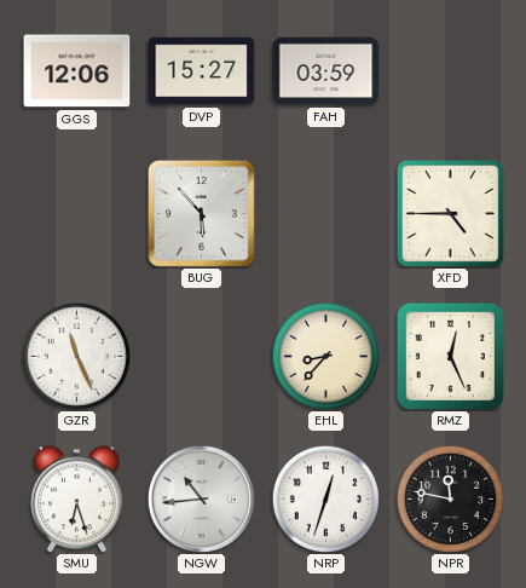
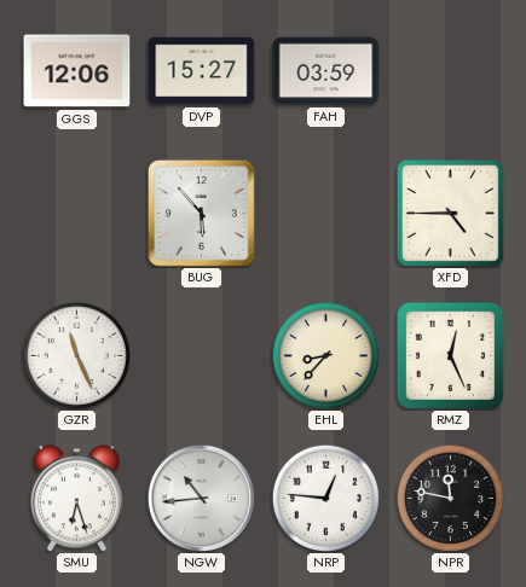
NRP: 12:33 -> 12:46
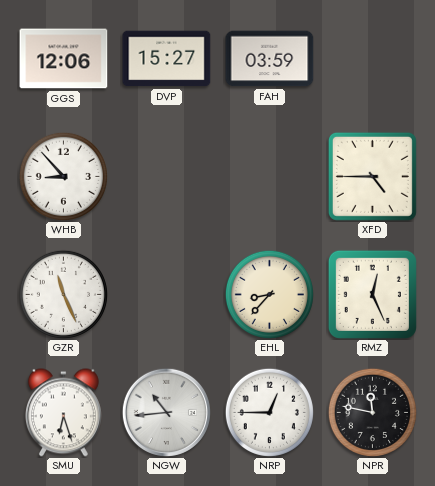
WHB: none -> 8:53
BUG: 5:53 -> none
NRP: 12:46 -> 12:45
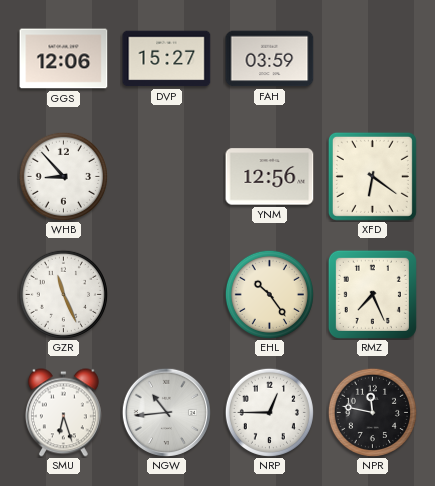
YNM: none -> 12:56
XFD: 4:45 -> 6:21
EHL: 8:37 -> 10:24
RMZ: 12:26 -> 7:26
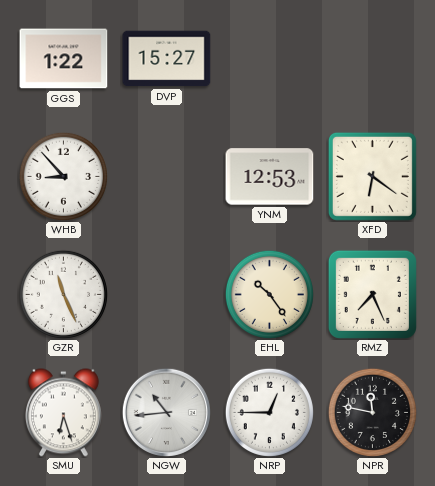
GGS: 12:06 -> 1:22
FAH: 03:59 -> none
YNM: 12:56 -> 12:53
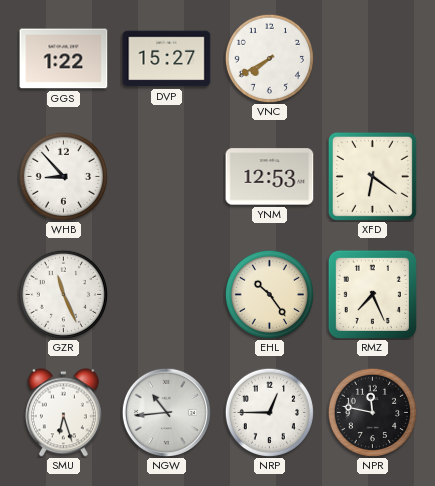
VNC: none -> 7:40
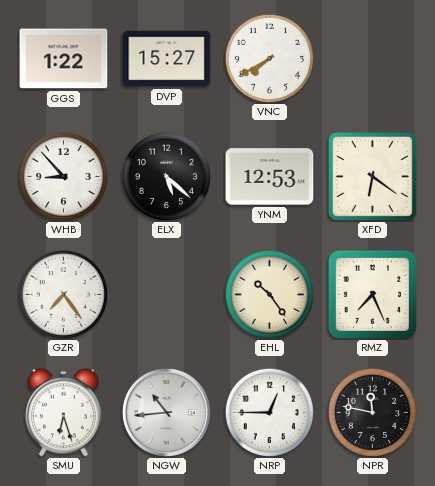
ELX: none -> 5:22
GZR: 11:26 -> 7:24
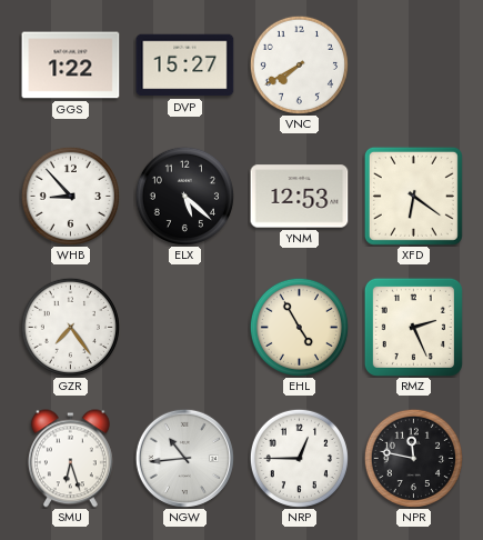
EHL: 10:24 -> 4:55
RMZ: 7:26 -> 2:26
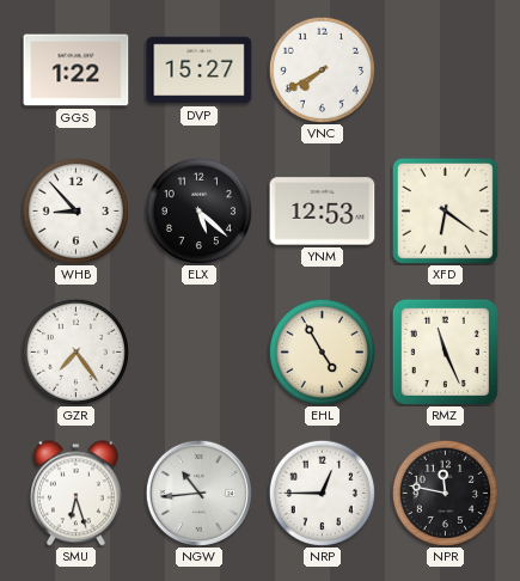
RMZ: 2:26 -> 11:26
